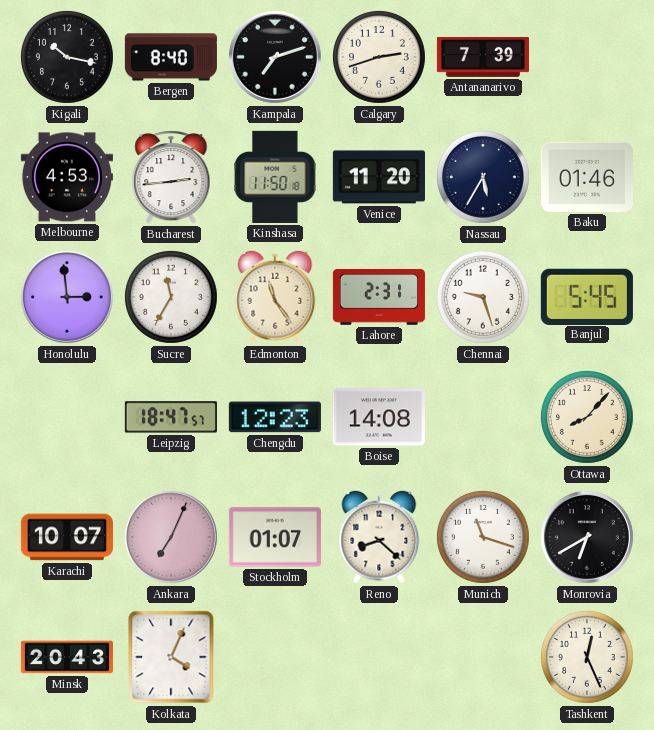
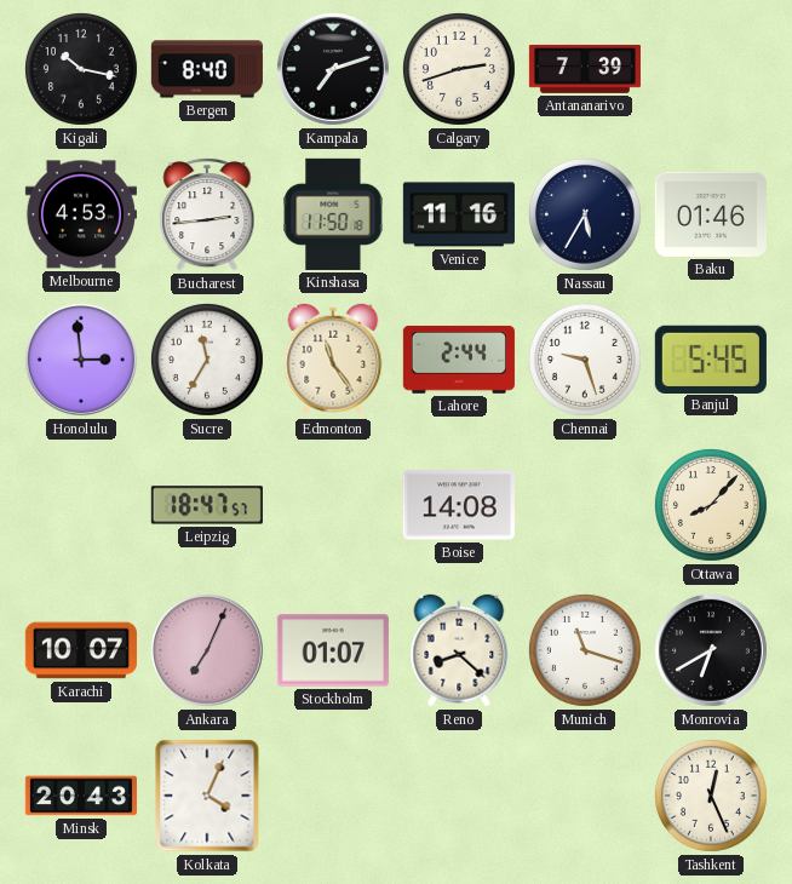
Venice: 11:20 -> 11:16
Lahore: 2:31 -> 2:44
Chengdu: 12:23 -> none
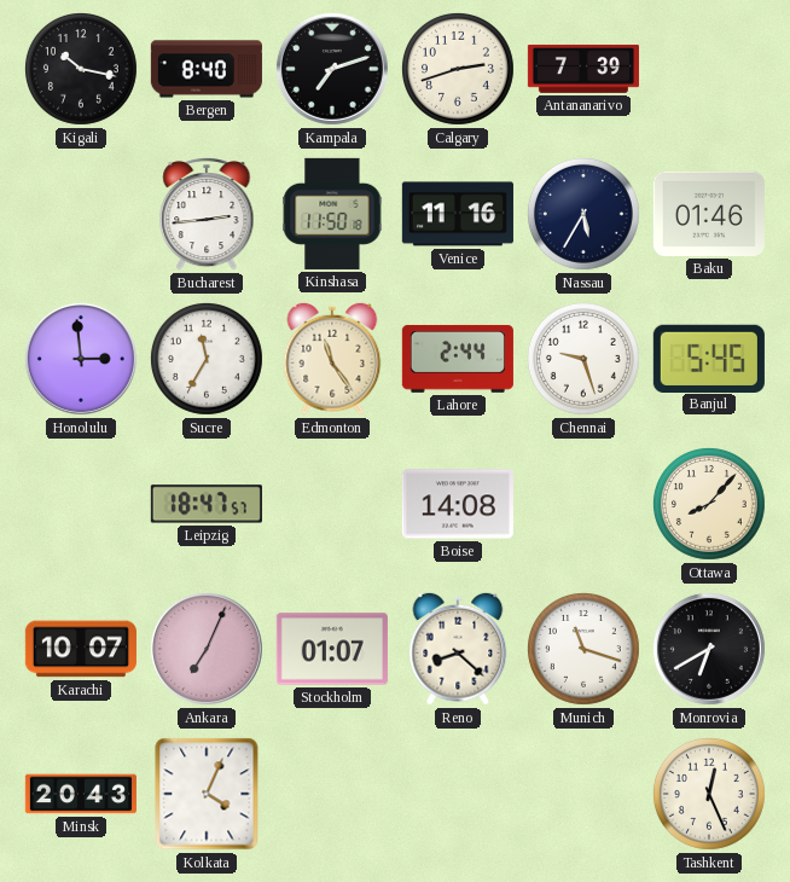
Melbourne: 4:53 -> none
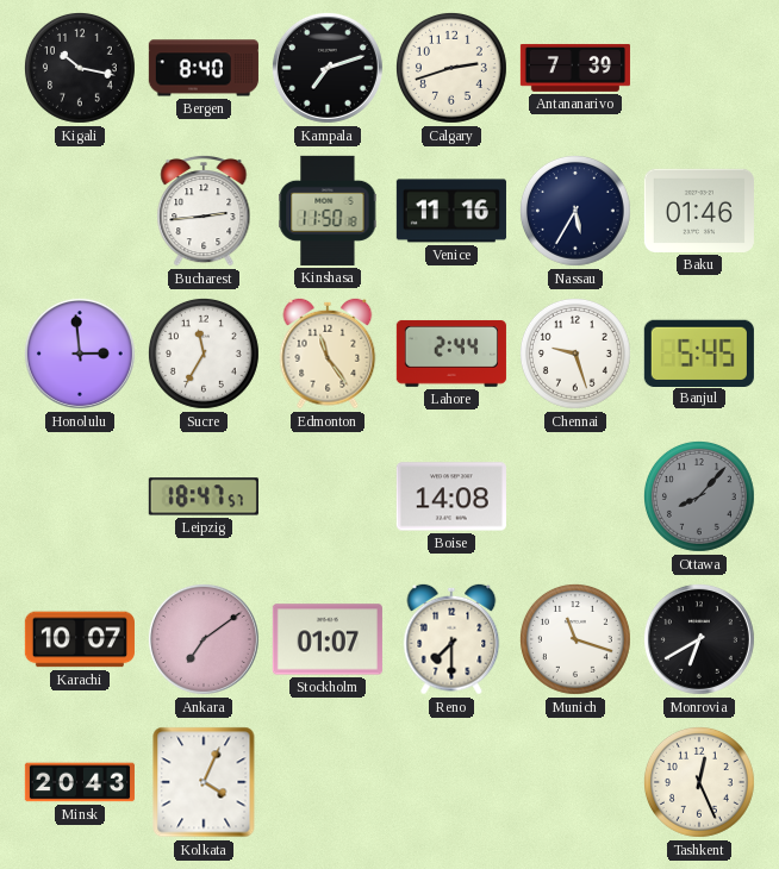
Ottawa dial: cream -> grey
Ankara: 7:04 -> 7:09
Reno: 8:22 -> 7:30
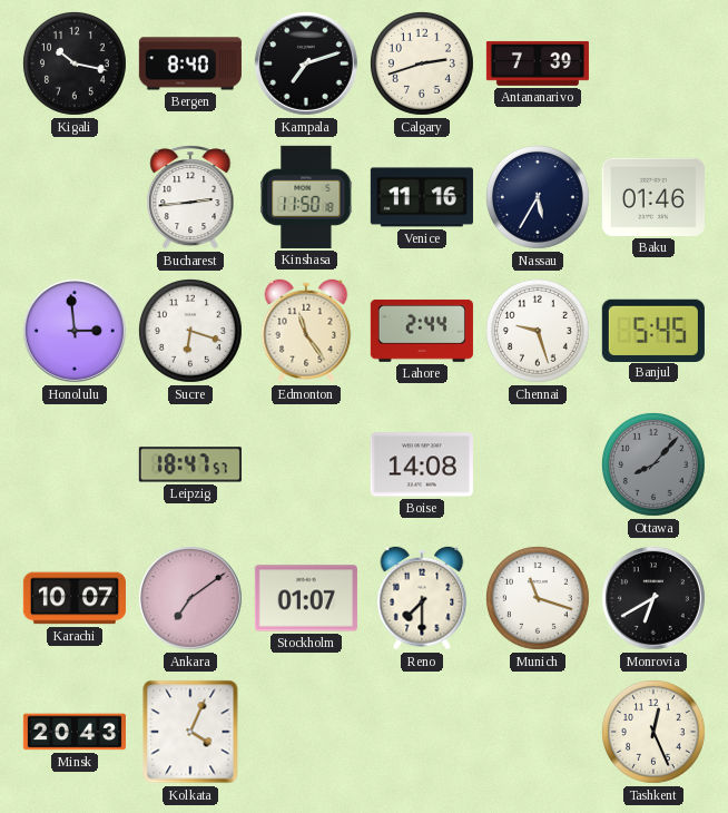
Sucre: 11:35 -> 6:18
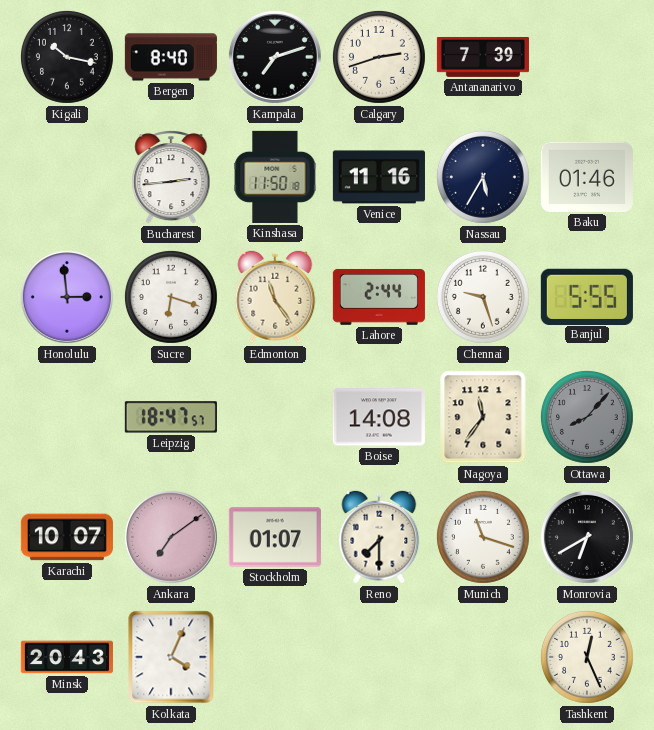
Banjul: 5:45 -> 5:55
Nagoya: none -> 11:36
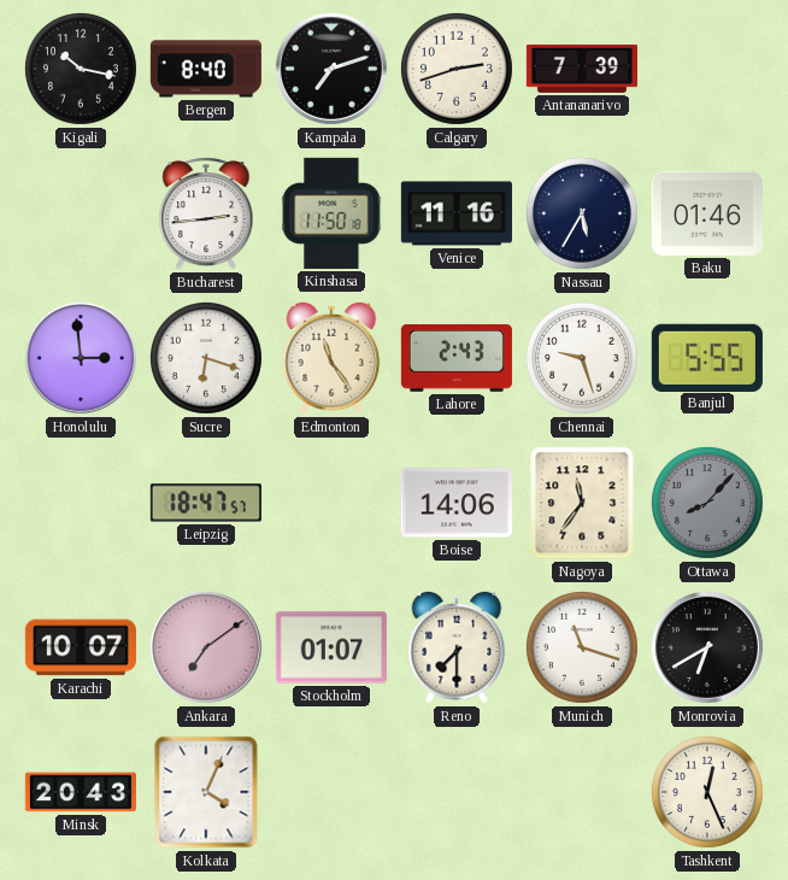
Lahore: 2:44 -> 2:43
Boise: 14:08 -> 14:06
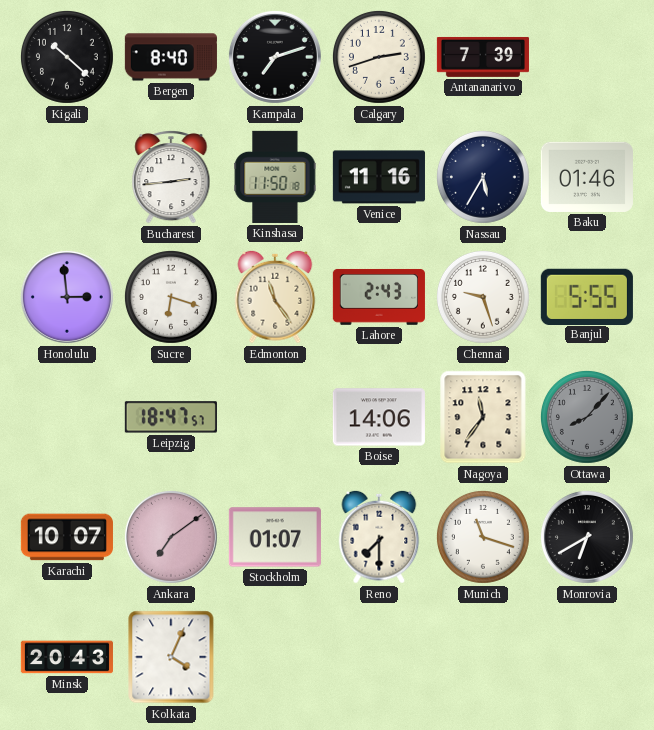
Kigali: 10:17 -> 10:22
Tashkent: 12:26 -> none
